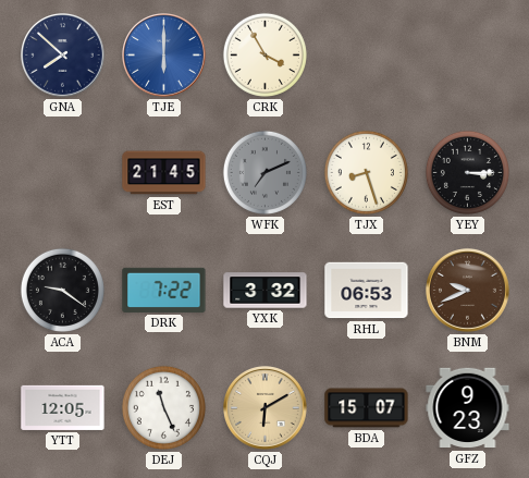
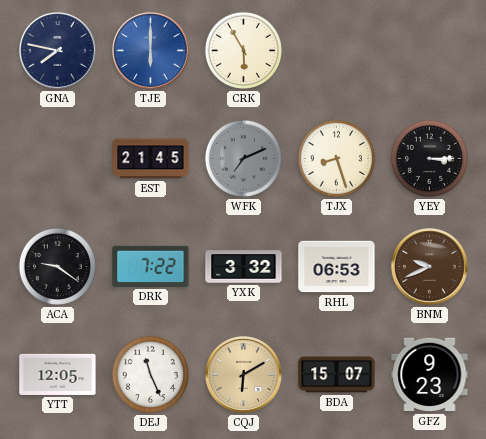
GNA: 7:52 -> 7:47
CRK: 3:55 -> 5:55
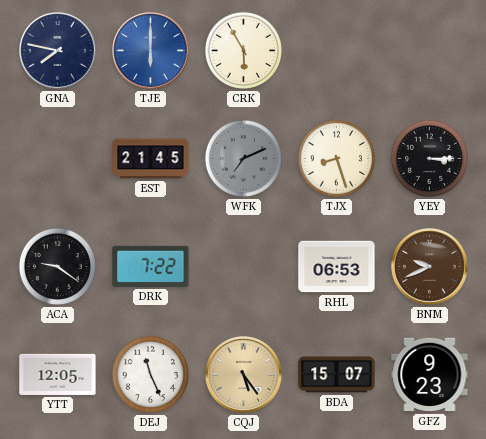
YXK: 3:32 -> none
CQJ: 6:10 -> 5:24
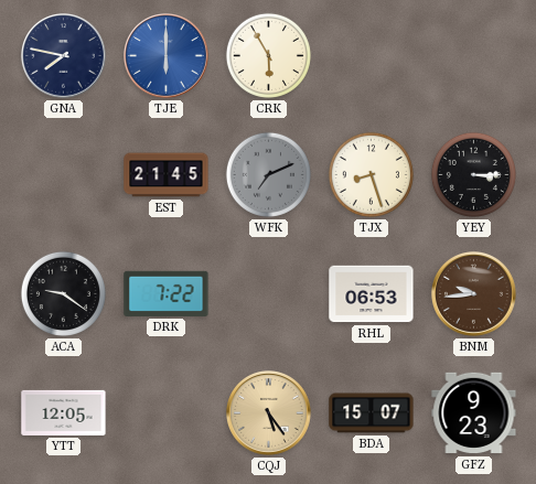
BNM: 9:41 -> 9:44
DEJ: 11:26 -> none
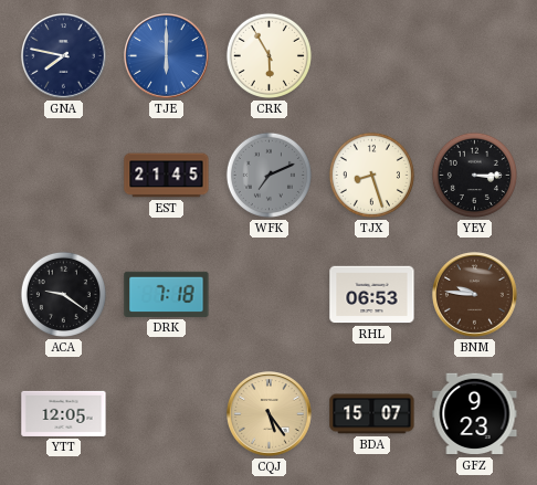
DRK: 7:22 -> 7:18
BNM: 9:44 -> 9:46
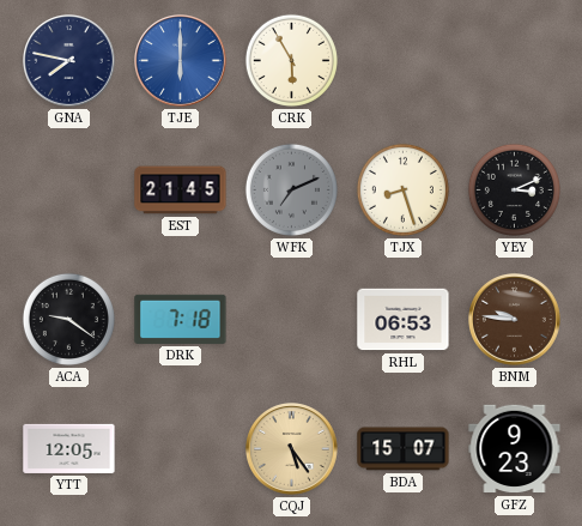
YEY: 3:15 -> 3:11
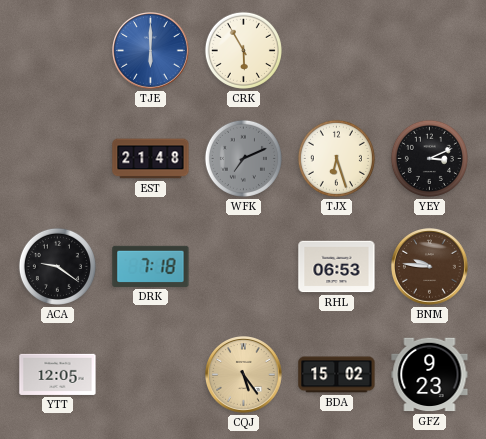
GNA: 7:47 -> none
EST: 21:45 -> 21:48
TJX: 8:27 -> 6:27
BDA: 15:07 -> 15:02
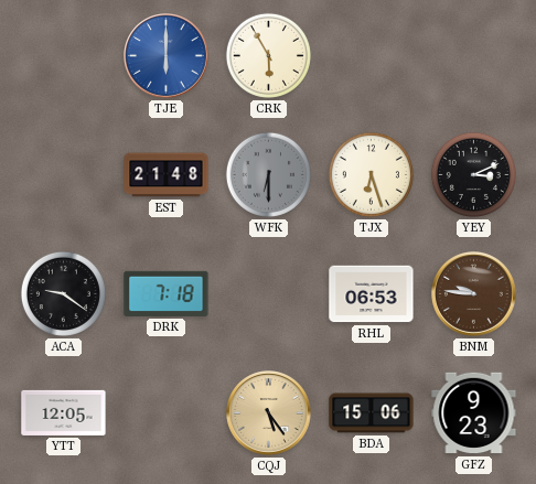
WFK: 7:11 -> 6:30
BDA: 15:02 -> 15:06
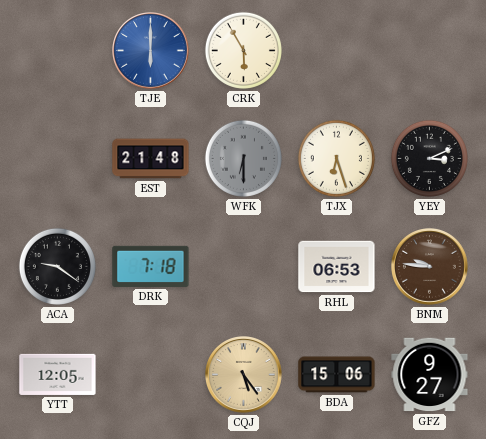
GFZ: 9:23 -> 9:27
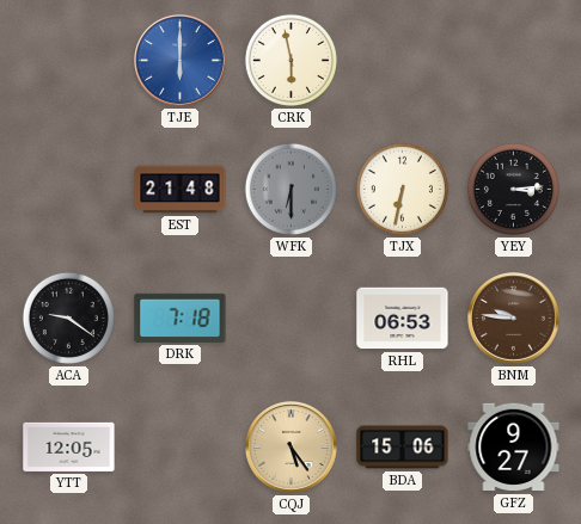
CRK: 5:55 -> 5:58
TJX: 6:27 -> 6:32
YEY: 3:11 -> 3:14
